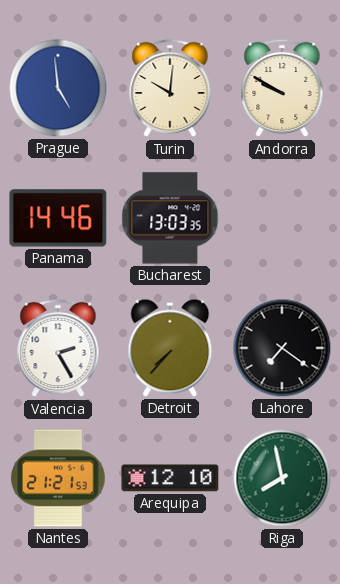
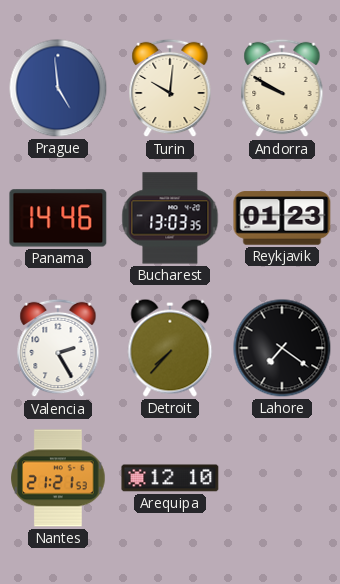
Reykjavik: none -> 01:23
Riga: 7:58 -> none
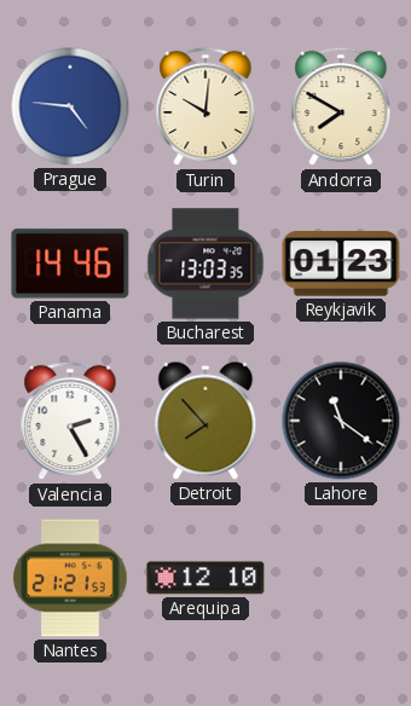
Prague: 4:59 -> 4:46
Andorra: 9:50 -> 7:50
Detroit: 7:37 -> 7:53
Lahore: 7:21 -> 11:21
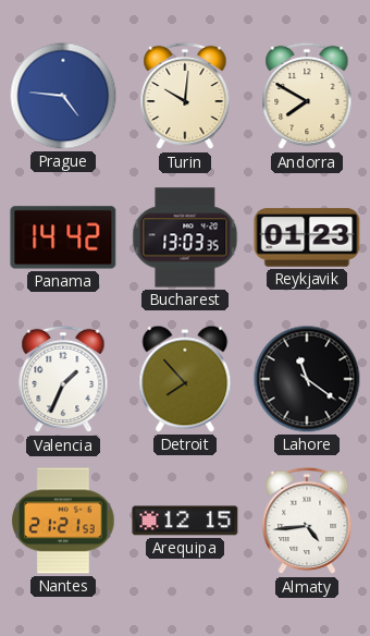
Panama: 14:46 -> 14:42
Valencia: 2:25 -> 1:34
Arequipa: 12:10 -> 12:15
Almaty: none -> 4:44
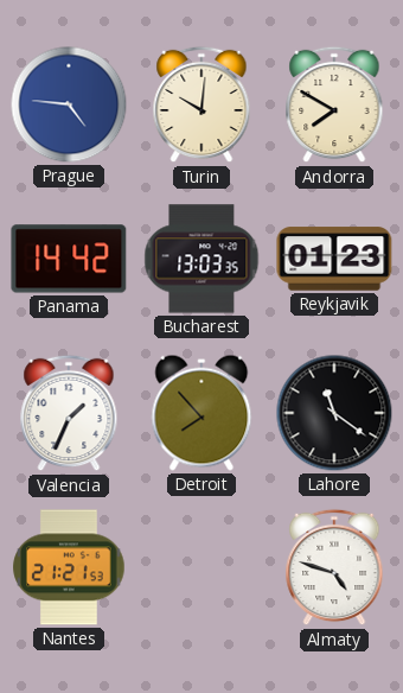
Arequipa: 12:15 -> none
Almaty: 4:44 -> 4:48
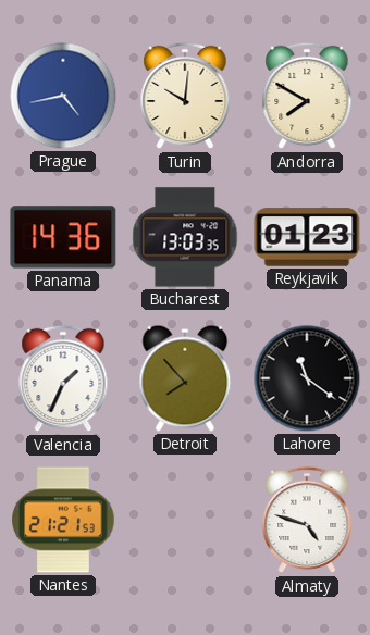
Prague: 4:46 -> 4:43
Panama: 14:42 -> 14:36
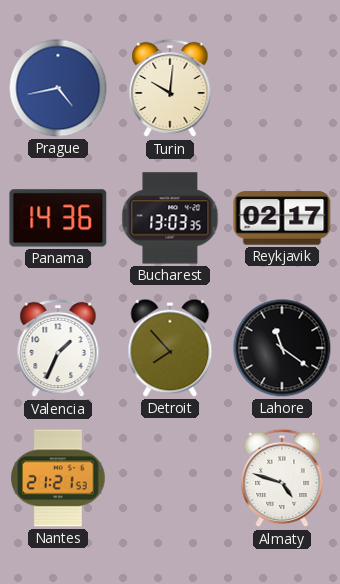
Andorra: 7:50 -> none
Reykjavik: 01:23 -> 02:17
